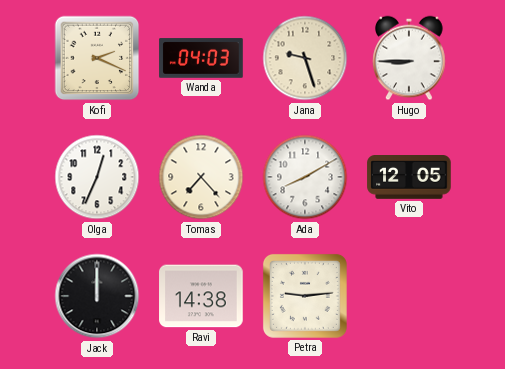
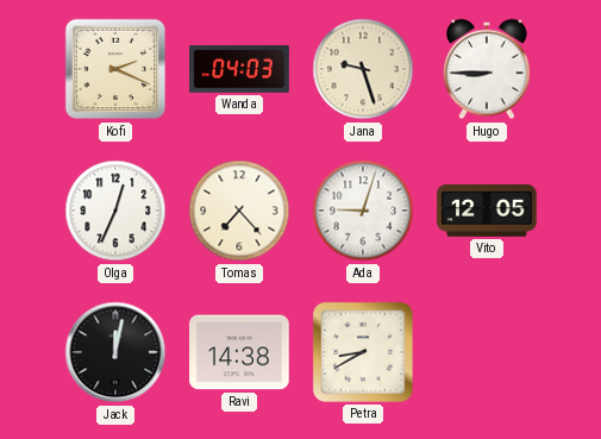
Ada: 8:10 -> 9:03
Jack: 12:00 -> 12:02
Petra: 9:14 -> 8:40
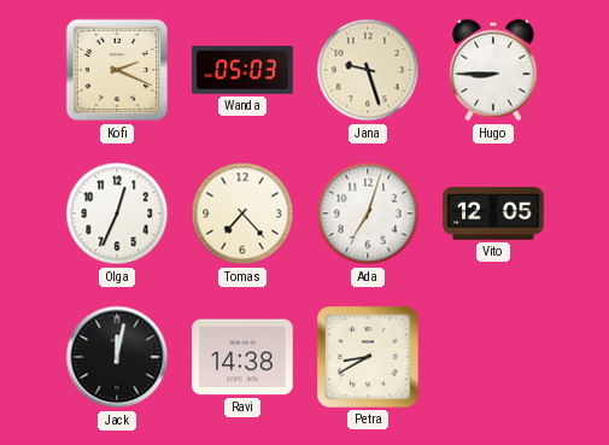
Wanda: 04:03 -> 05:03
Ada: 9:03 -> 7:03
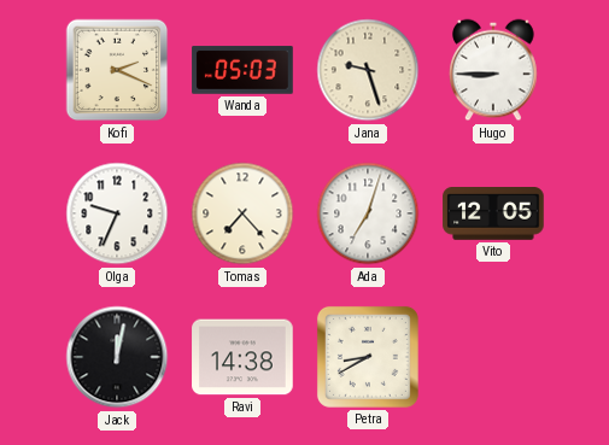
Olga: 12:34 -> 9:34
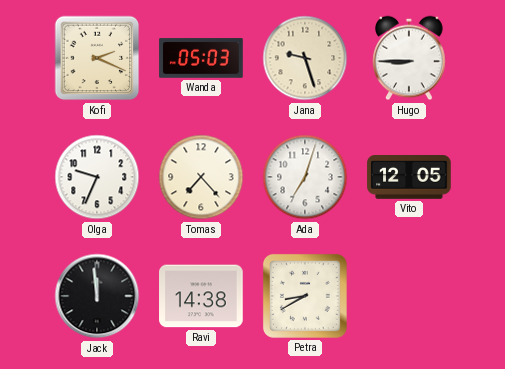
Jack: 12:02 -> 11:59
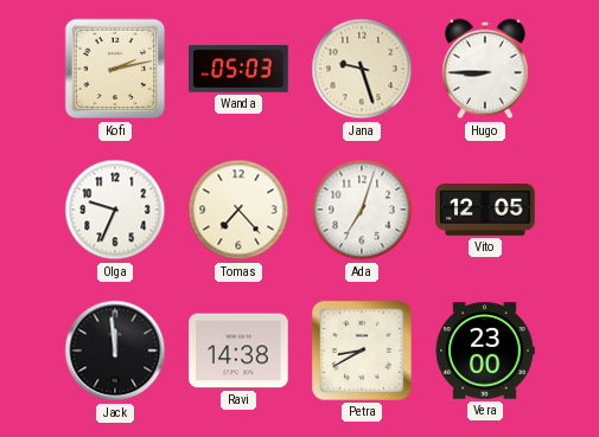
Kofi: 2:19 -> 2:13
Vera: none -> 23:00
